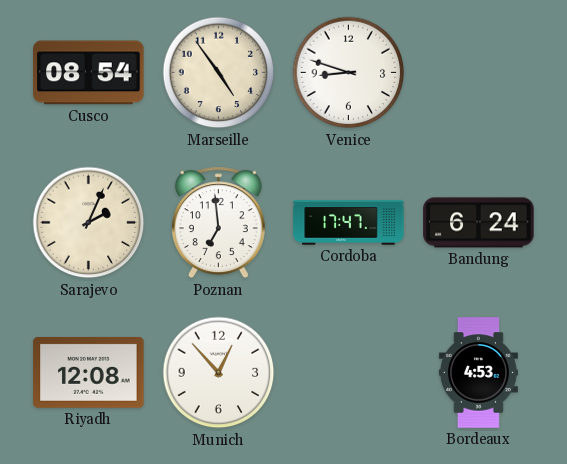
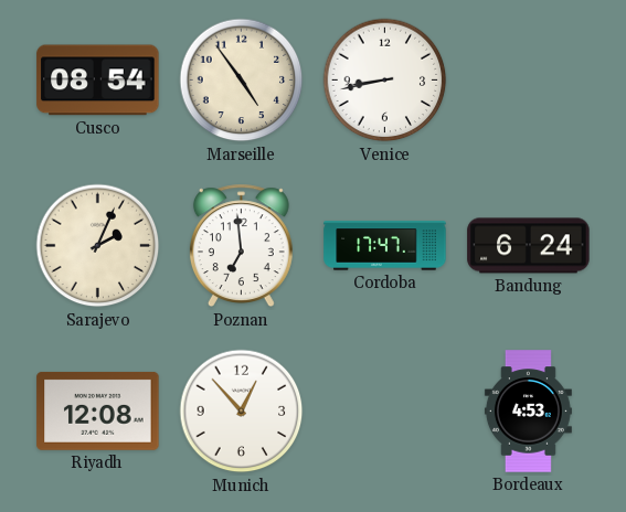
Venice: 8:48 -> 8:43
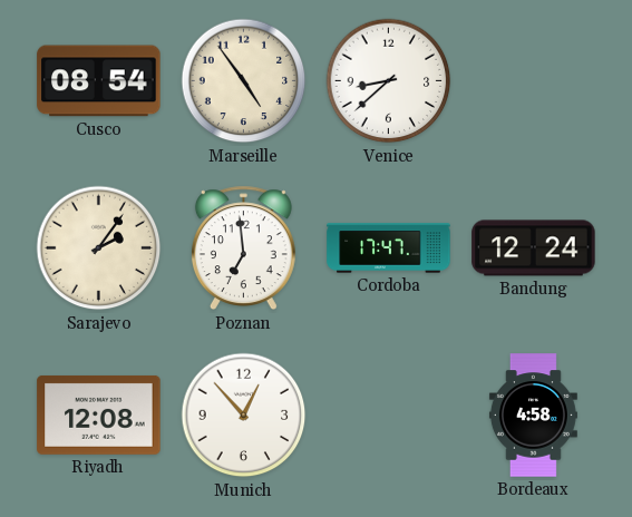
Venice: 8:43 -> 8:38
Sarajevo: 2:04 -> 2:06
Bandung: 6:24 -> 12:24
Bordeaux: 4:53 -> 4:58
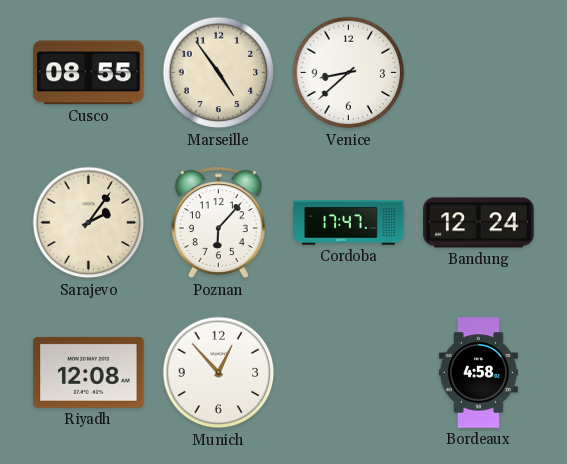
Cusco: 08:54 -> 08:55
Poznan: 6:59 -> 6:07
